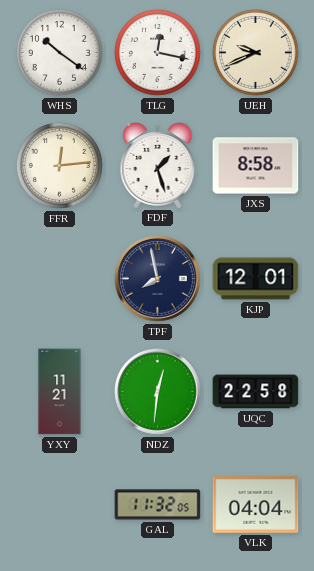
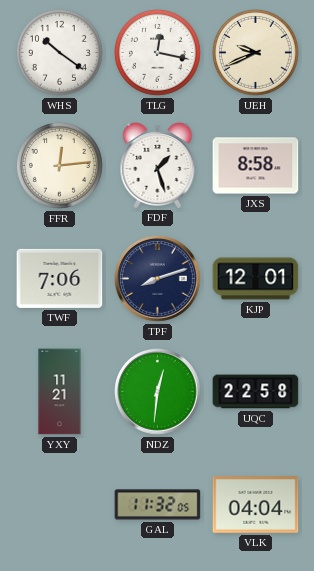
TWF: none -> 7:06
TPF: 7:58 -> 8:12
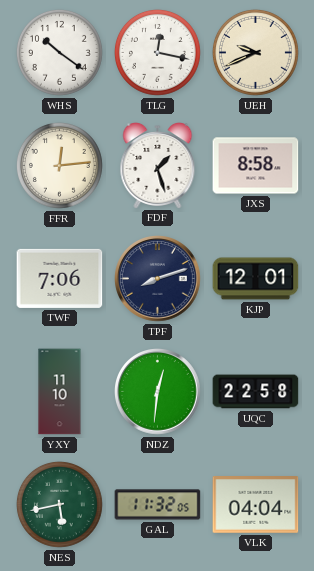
YXY: 11:21 -> 11:10
NES: none -> 5:43
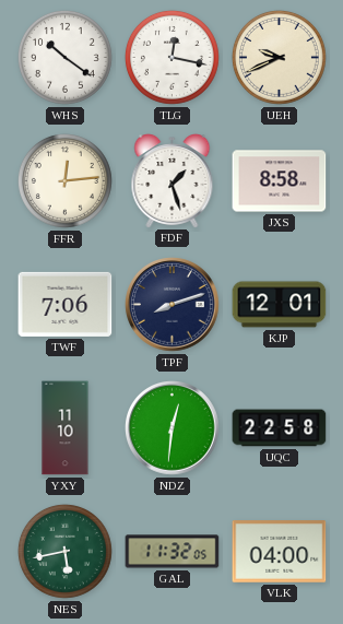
VLK: 04:04 -> 04:00
